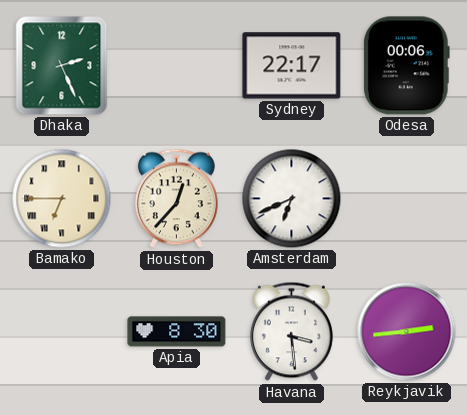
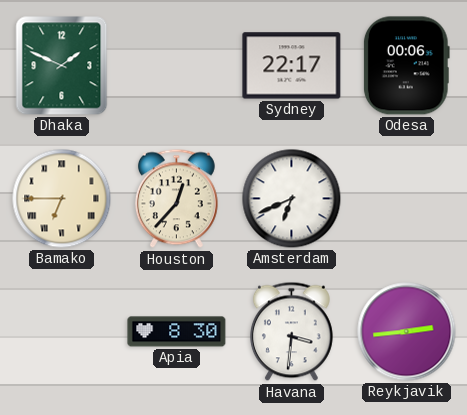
Dhaka: 2:26 -> 1:49
Havana: 3:29 -> 3:31
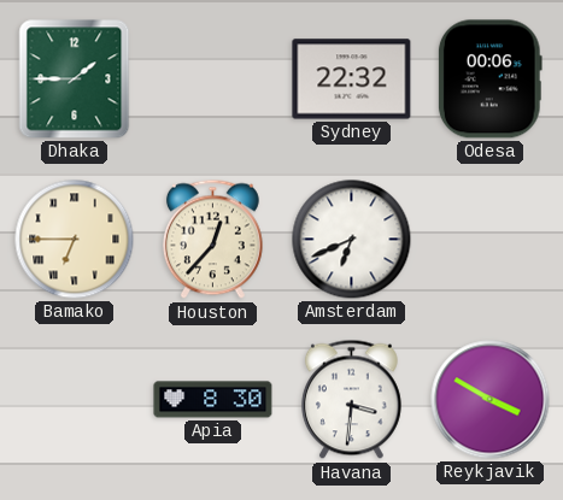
Dhaka: 1:49 -> 1:45
Sydney: 22:17 -> 22:32
Reykjavik: 2:44 -> 3:50
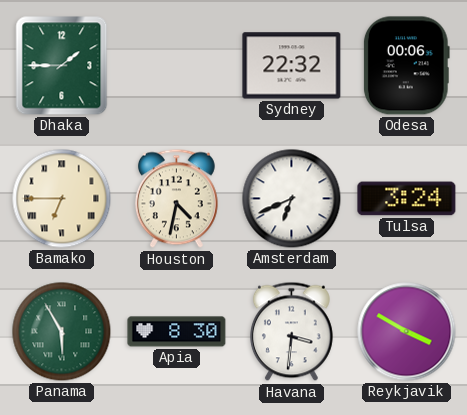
Houston: 12:37 -> 4:32
Tulsa: none -> 3:24
Panama: none -> 5:55
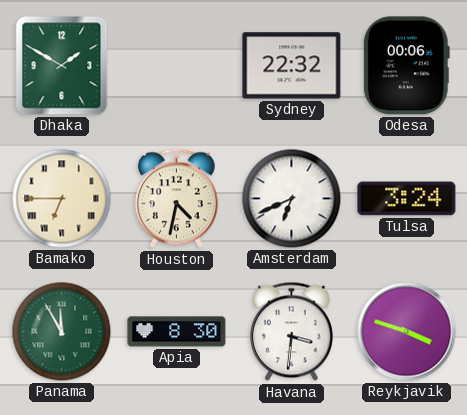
Dhaka: 1:45 -> 1:50
Panama: 5:55 -> 11:55
Reykjavik: 3:50 -> 3:48
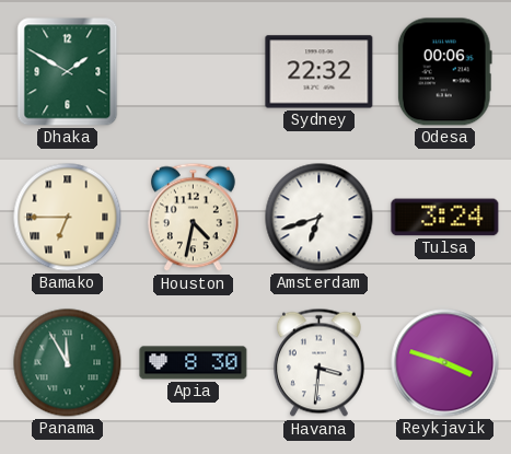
Amsterdam: 6:41 -> 6:42
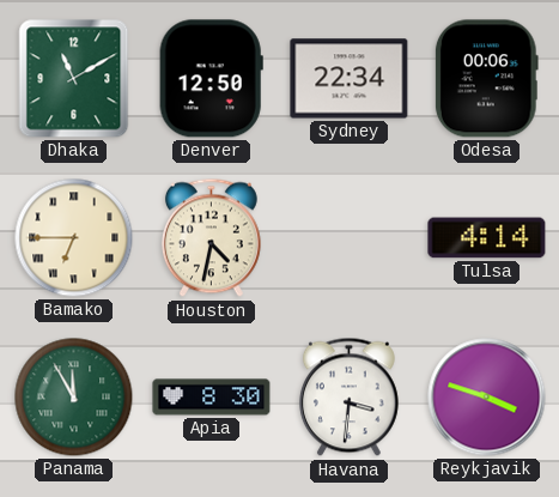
Dhaka: 1:50 -> 11:10
Denver: none -> 12:50
Sydney: 22:32 -> 22:34
Amsterdam: 6:42 -> none
Tulsa: 3:24 -> 4:14
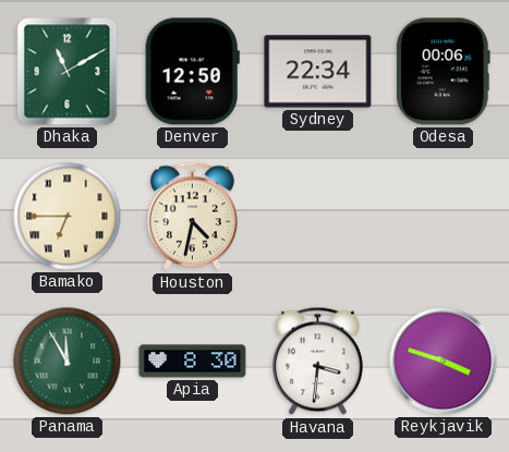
Tulsa: 4:14 -> none
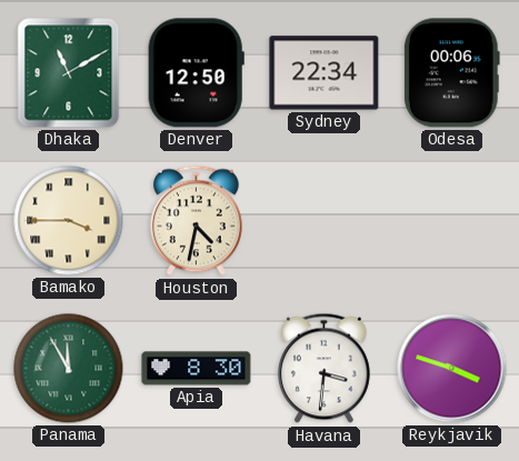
Bamako: 6:45 -> 3:45
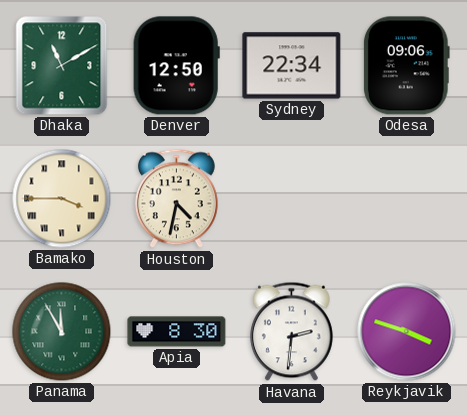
Odesa: 00:06 -> 09:06
Havana: 3:31 -> 2:31
